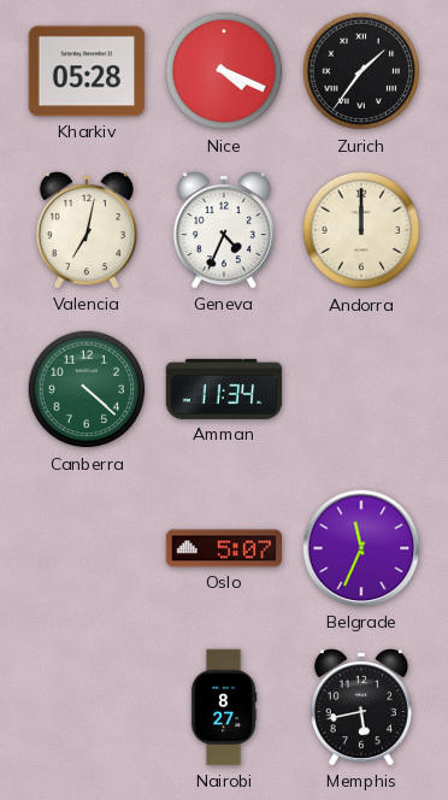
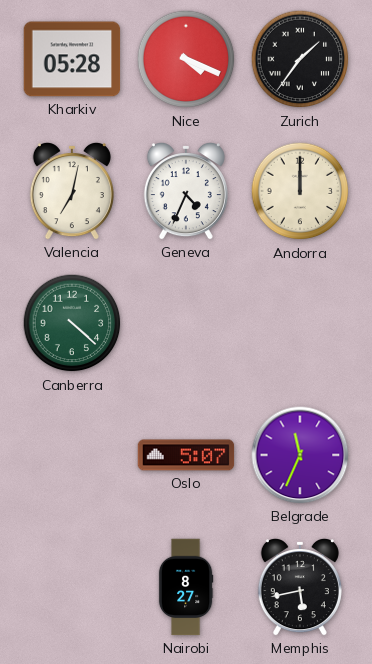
Amman: 11:34 -> none
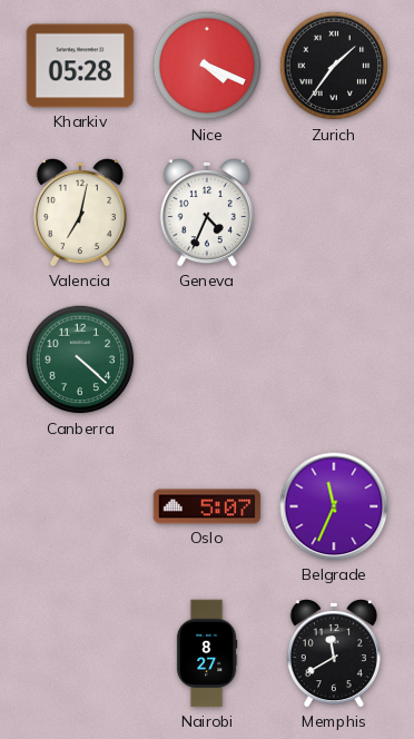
Andorra: 12:00 -> none
Memphis: 5:43 -> 11:40
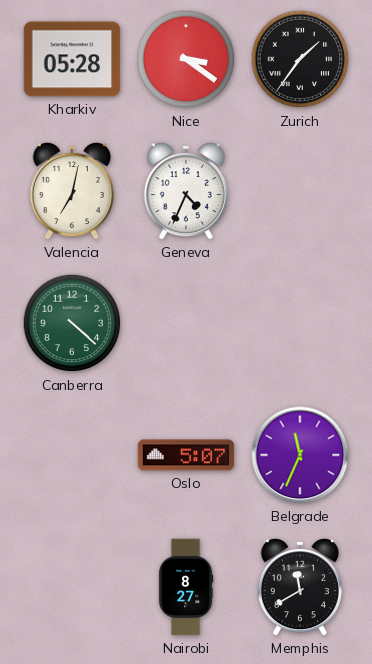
Nice: 4:19 -> 3:21
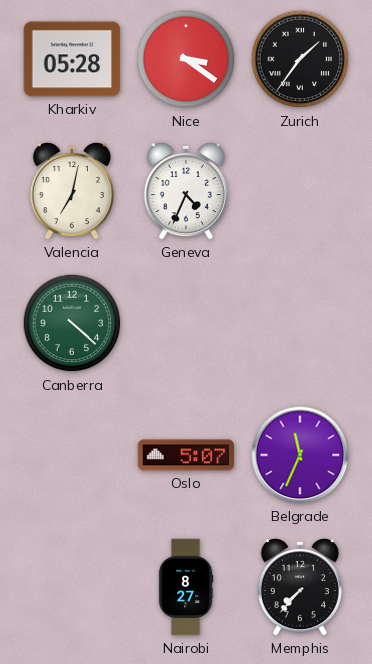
Memphis: 11:40 -> 7:37
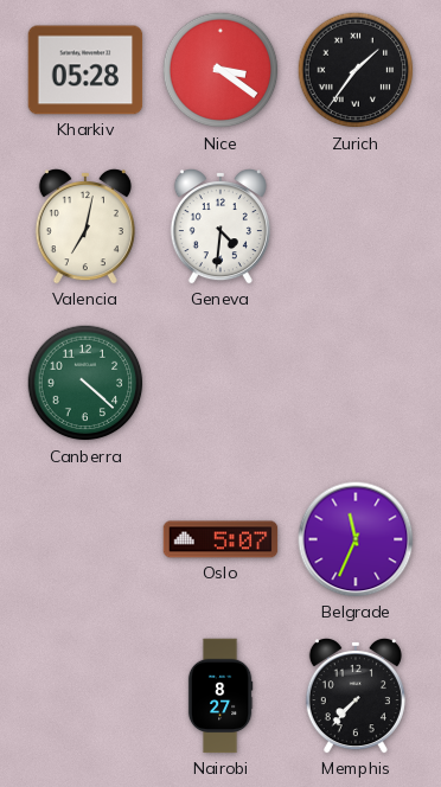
Geneva: 4:34 -> 4:31
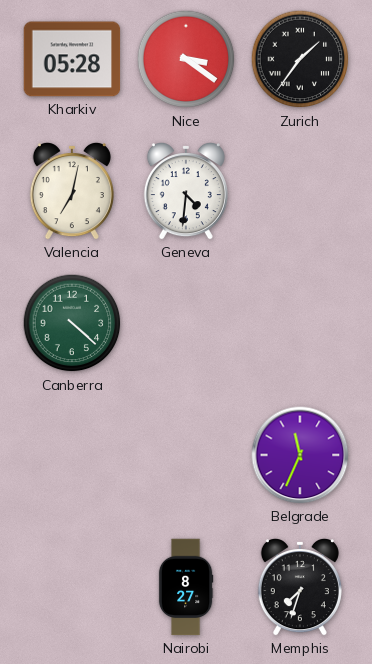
Oslo: 5:07 -> none
Memphis: 7:37 -> 7:33
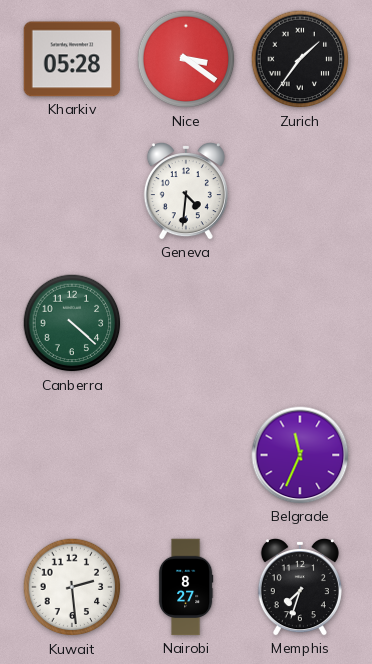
Valencia: 7:02 -> none
Kuwait: none -> 2:29
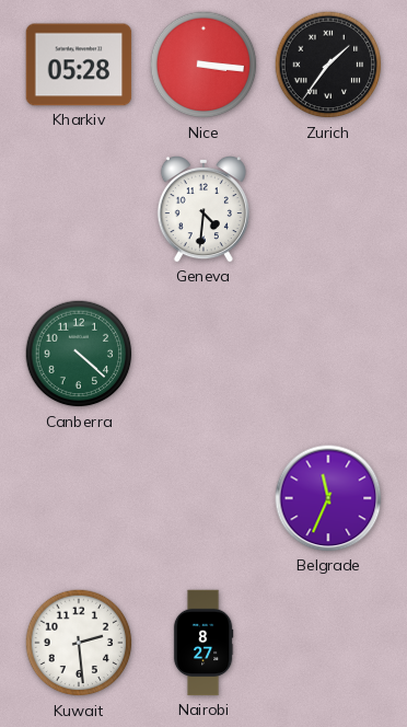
Nice: 3:21 -> 3:16
Memphis: 7:33 -> none
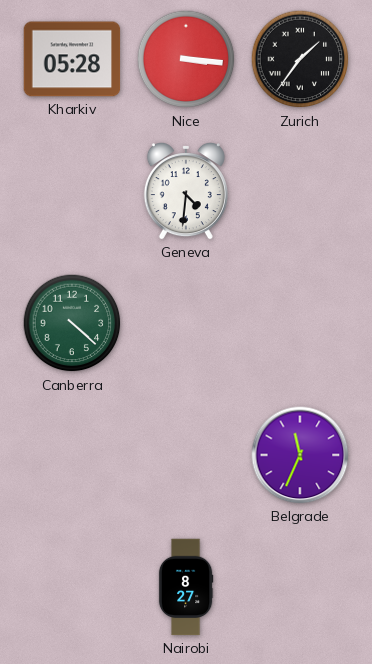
Kuwait: 2:29 -> none
